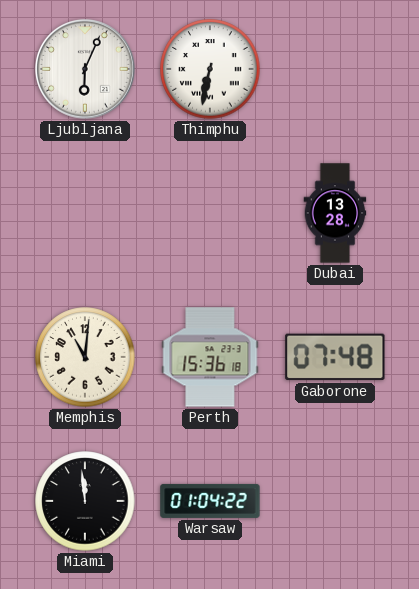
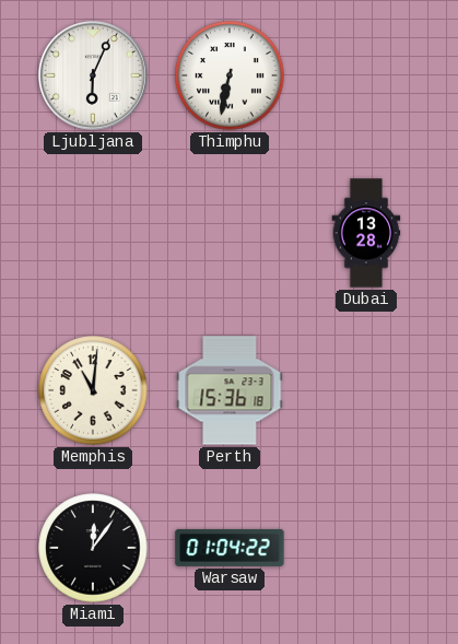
Gaborone: 07:48 -> none
Miami: 11:59 -> 12:06
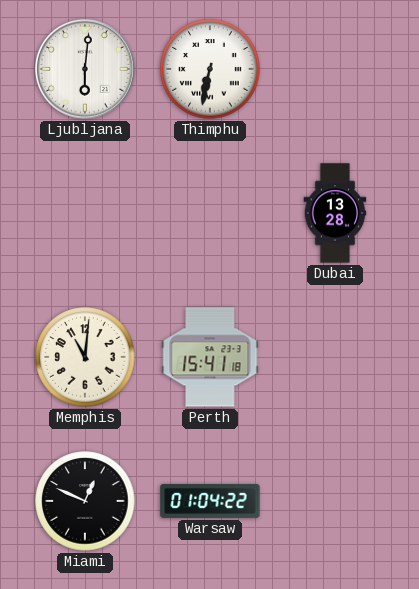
Ljubljana: 6:04 -> 6:01
Perth: 15:36 -> 15:41
Miami: 12:06 -> 12:49
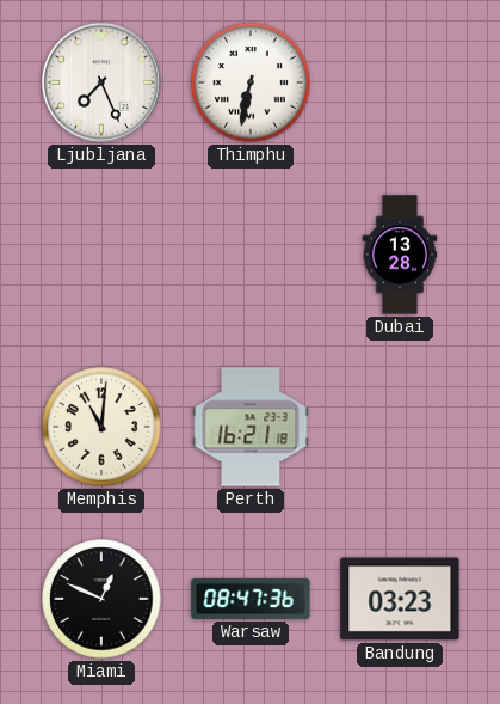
Ljubljana: 6:01 -> 7:26
Perth: 15:41 -> 16:21
Warsaw: 01:04 -> 08:47
Bandung: none -> 03:23
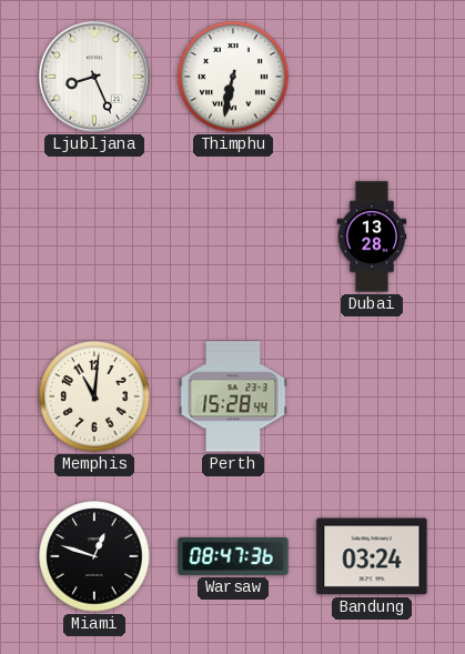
Ljubljana: 7:26 -> 8:26
Perth: 16:21 -> 15:28
Miami: 12:49 -> 12:48
Bandung: 03:23 -> 03:24
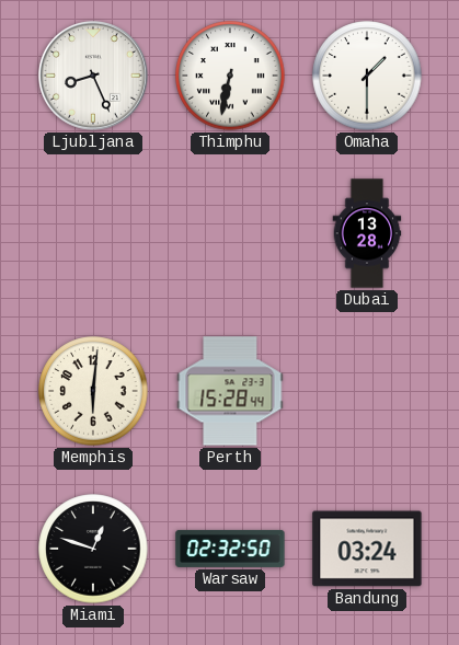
Omaha: none -> 1:30
Memphis: 11:01 -> 6:01
Warsaw: 08:47 -> 02:32
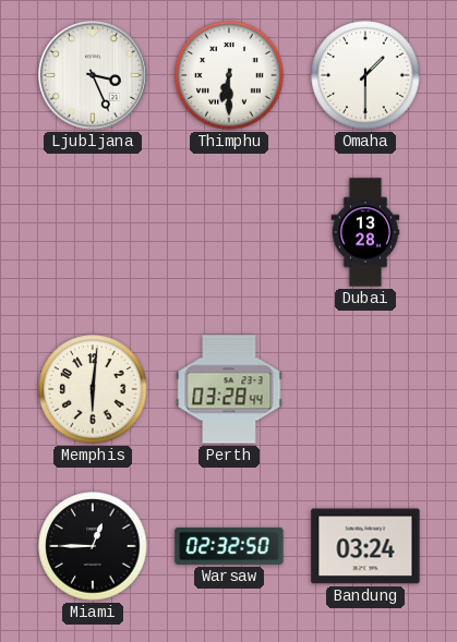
Ljubljana: 8:26 -> 3:26
Thimphu: 6:32 -> 6:30
Perth: 15:28 -> 03:28
Miami: 12:48 -> 12:45
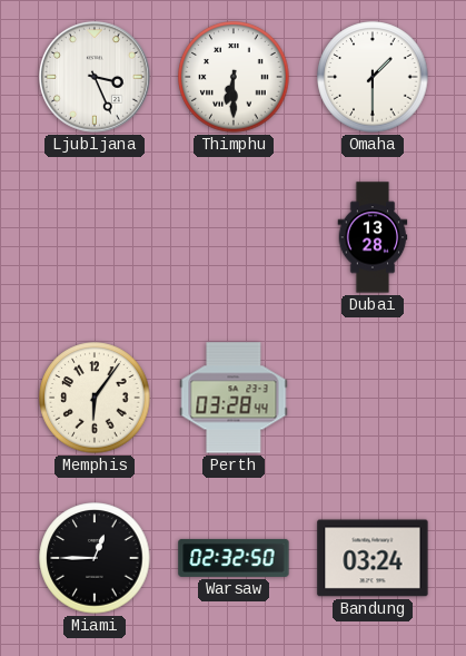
Memphis: 6:01 -> 6:06
